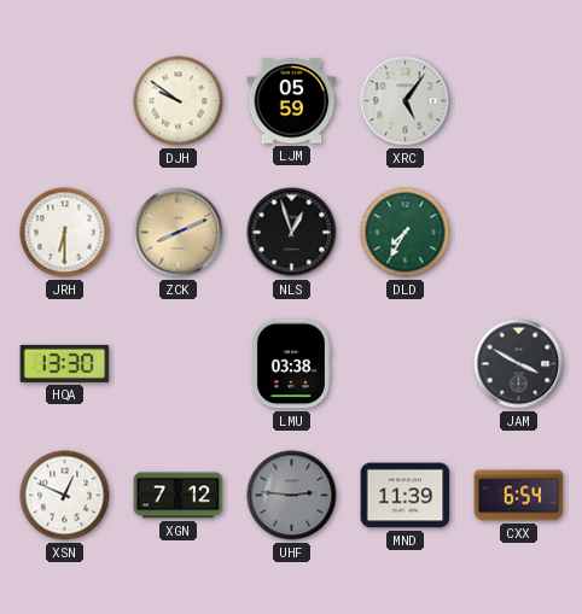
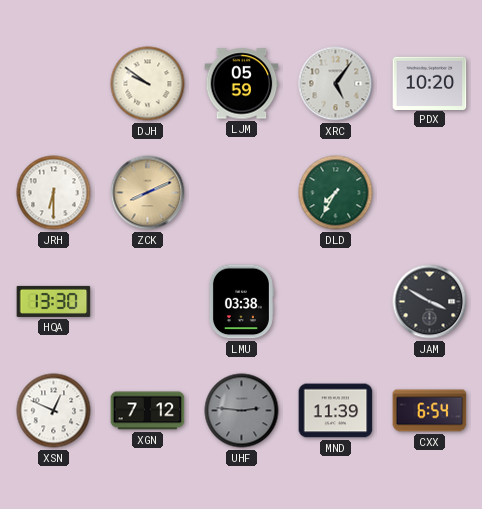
PDX: none -> 10:20
NLS: 12:57 -> none
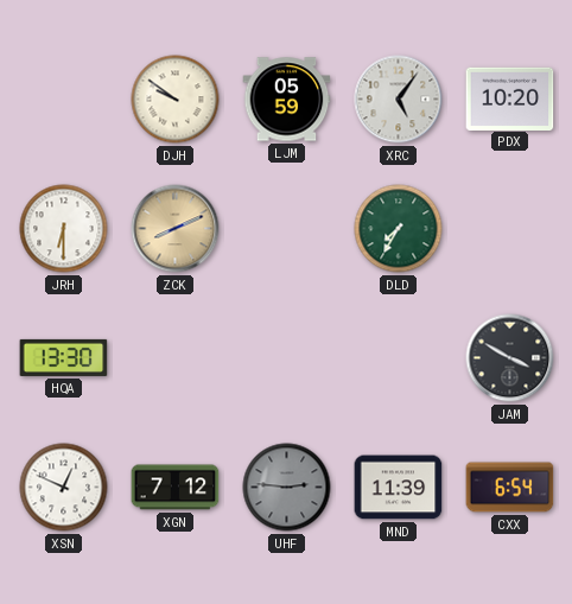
LMU: 03:38 -> none
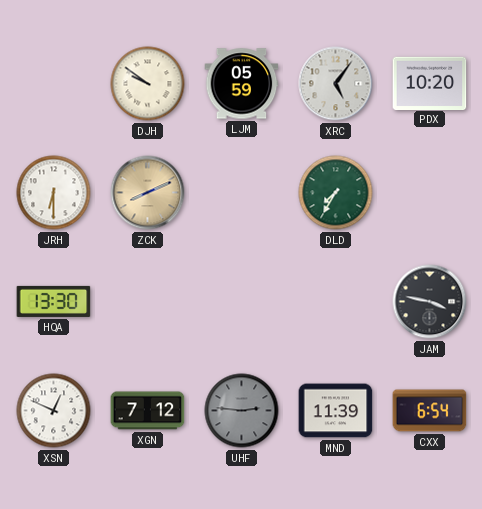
JAM: 3:50 -> 3:47
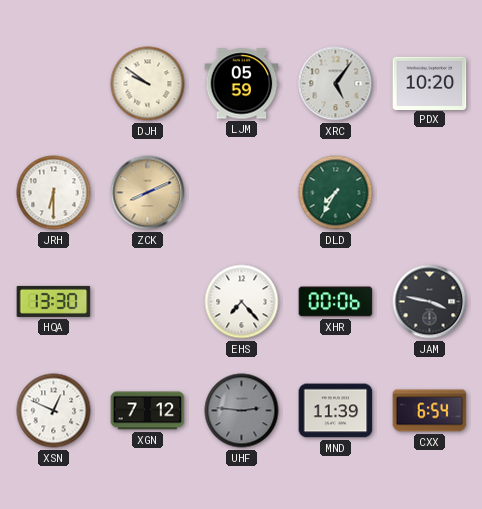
EHS: none -> 7:23
XHR: none -> 00:06
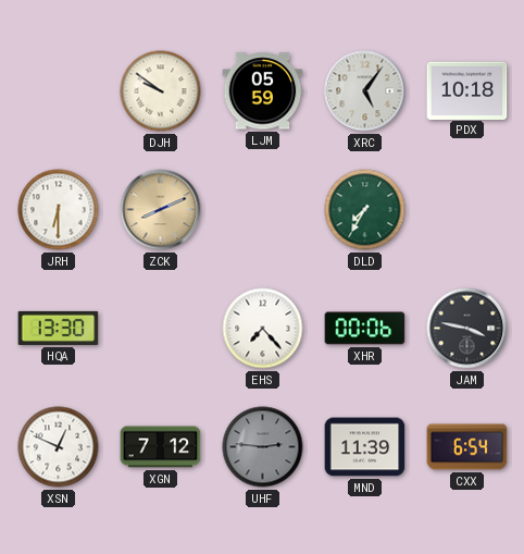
PDX: 10:20 -> 10:18
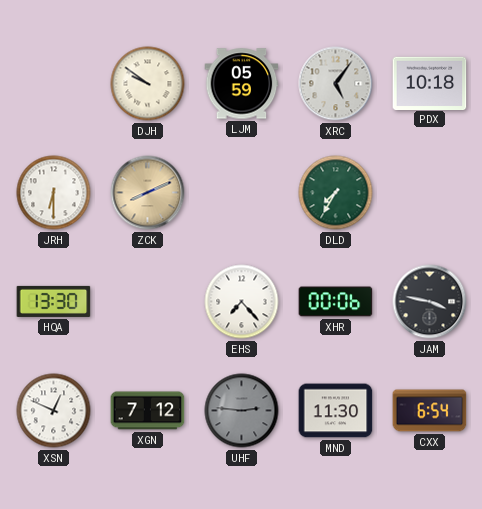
MND: 11:39 -> 11:30
